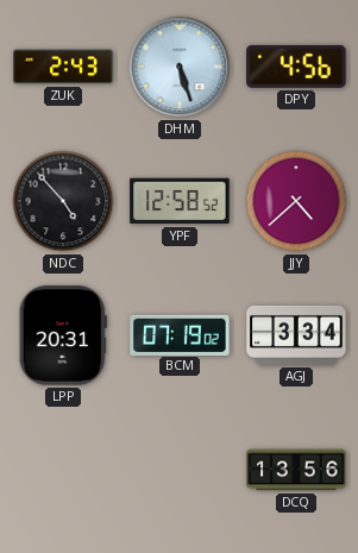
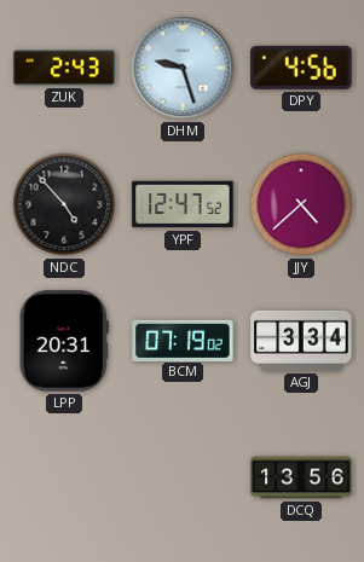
DHM: 5:27 -> 9:27
YPF: 12:58 -> 12:47
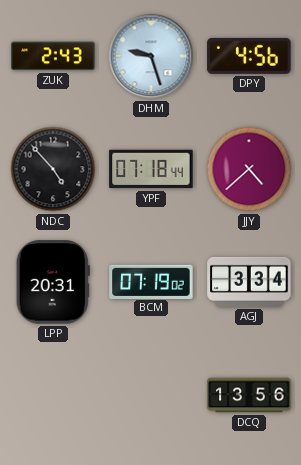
YPF: 12:47 -> 07:18
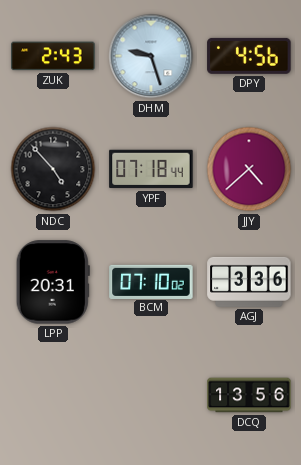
BCM: 07:19 -> 07:10
AGJ: 3:34 -> 3:36
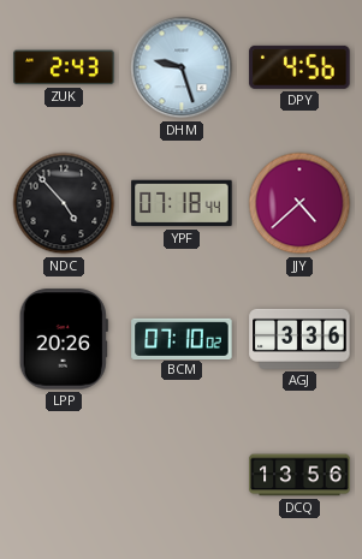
LPP: 20:31 -> 20:26
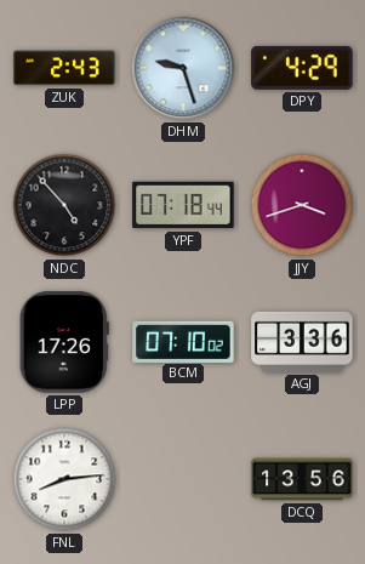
DPY: 4:56 -> 4:29
JJY: 4:38 -> 3:42
LPP: 20:26 -> 17:26
FNL: none -> 8:14
